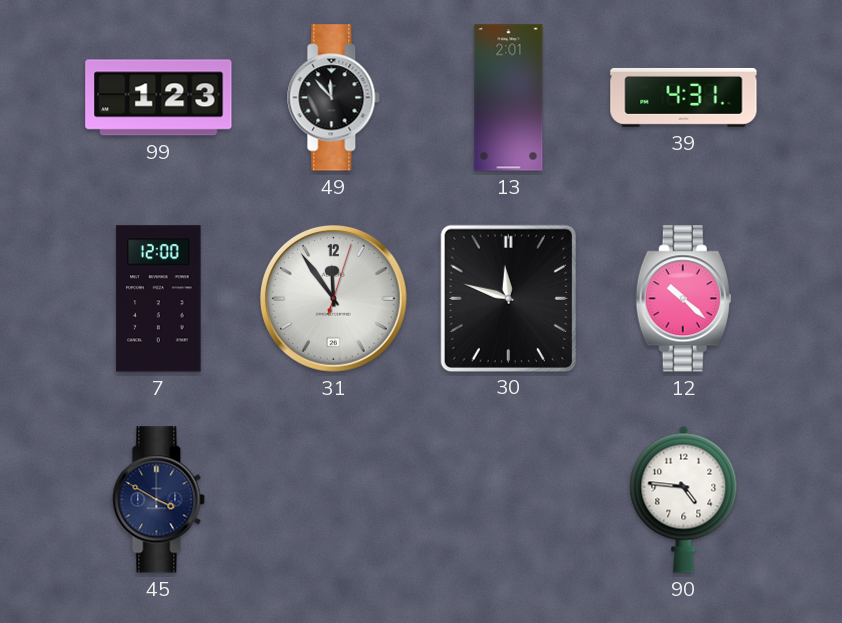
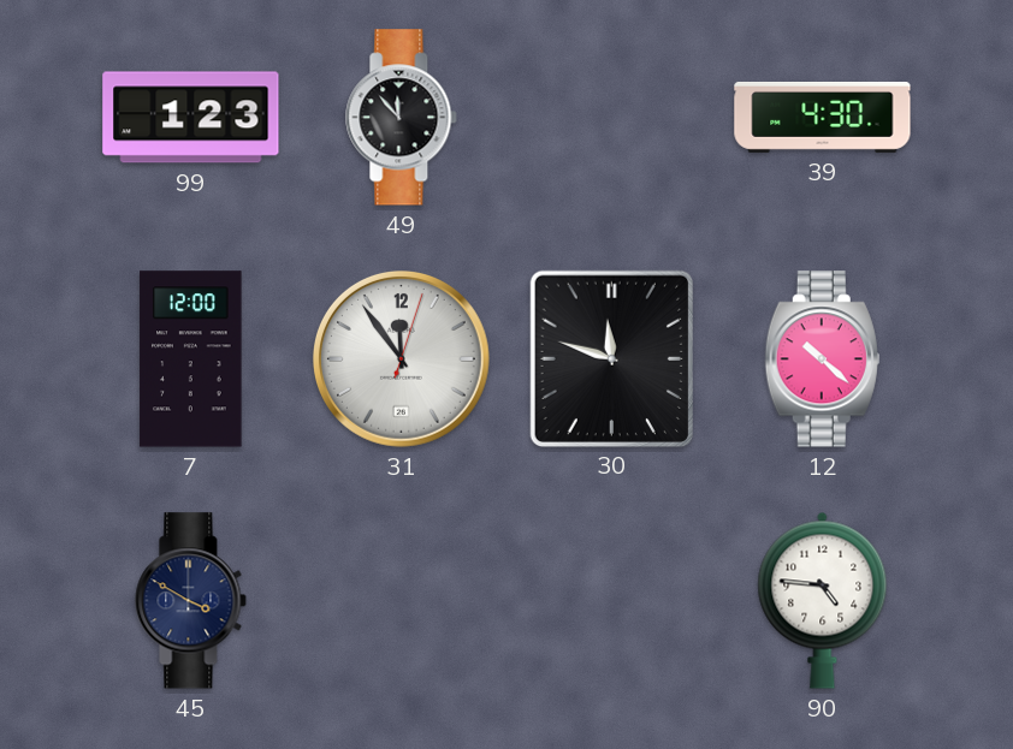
13: 2:01 -> none
39: 4:31 -> 4:30
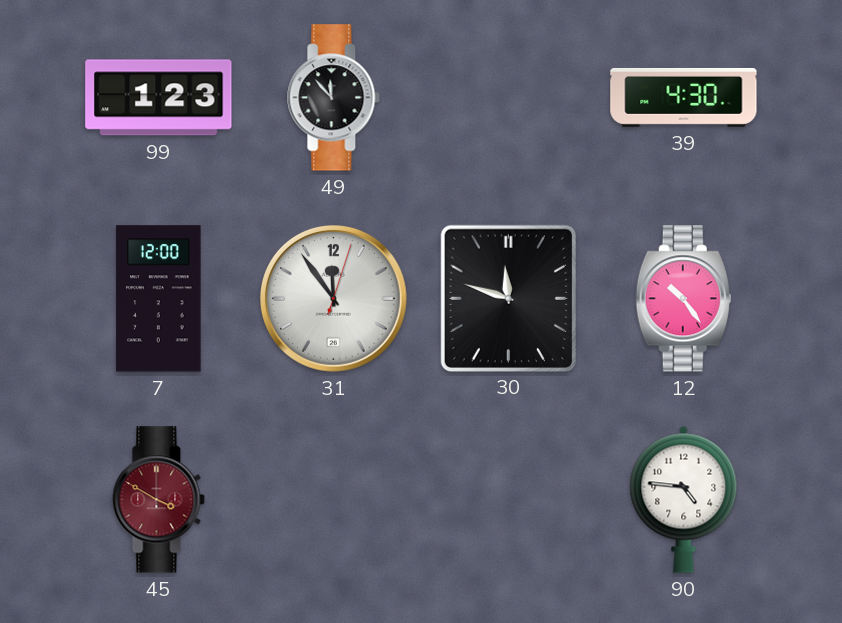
12: 10:22 -> 10:24
45 dial: navy -> burgundy
